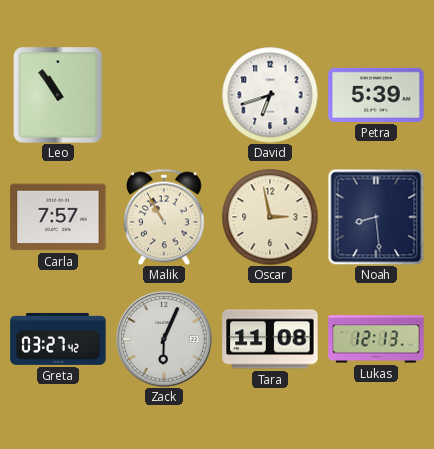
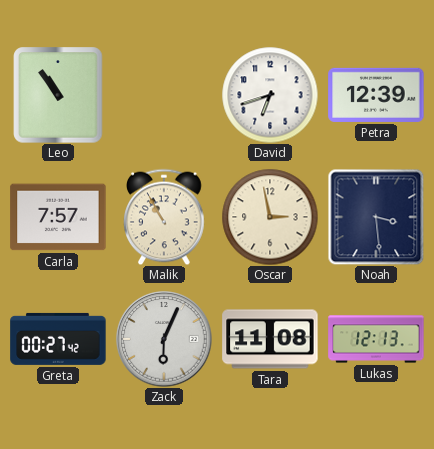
Petra: 5:39 -> 12:39
Noah: 8:29 -> 3:29
Greta: 03:27 -> 00:27
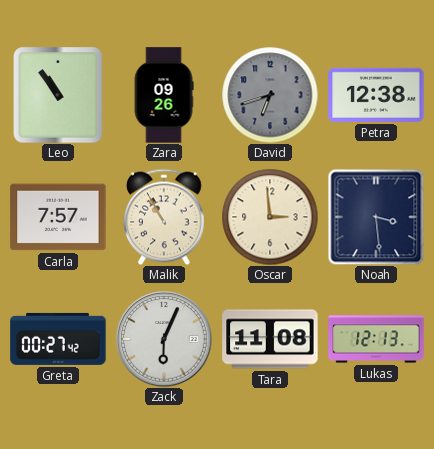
Zara: none -> 09:26
David dial: white -> grey
Petra: 12:39 -> 12:38
Oscar: 2:58 -> 2:59
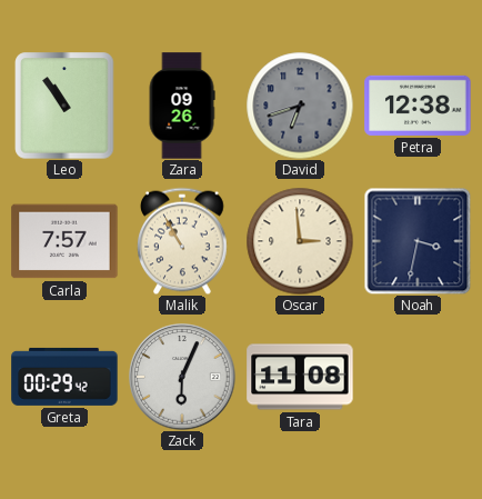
Noah: 3:29 -> 3:32
Greta: 00:27 -> 00:29
Lukas: 12:13 -> none
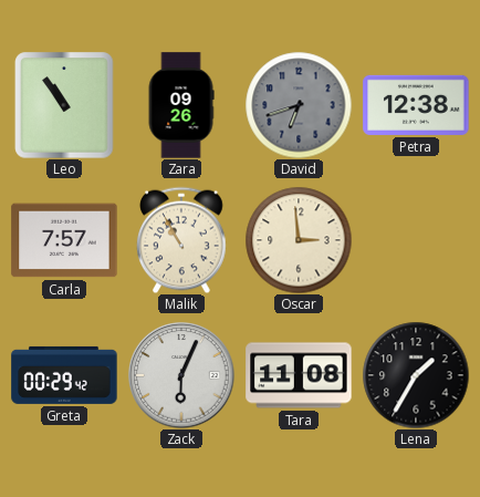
Noah: 3:32 -> none
Lena: none -> 1:35
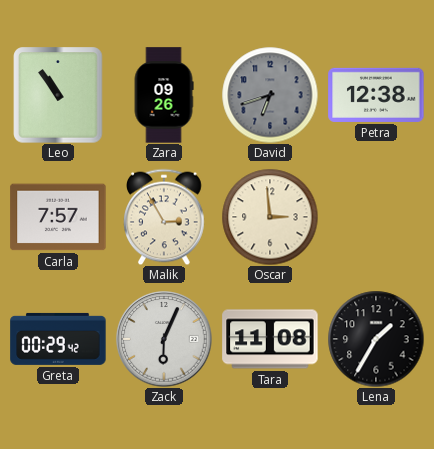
Malik: 10:55 -> 2:55
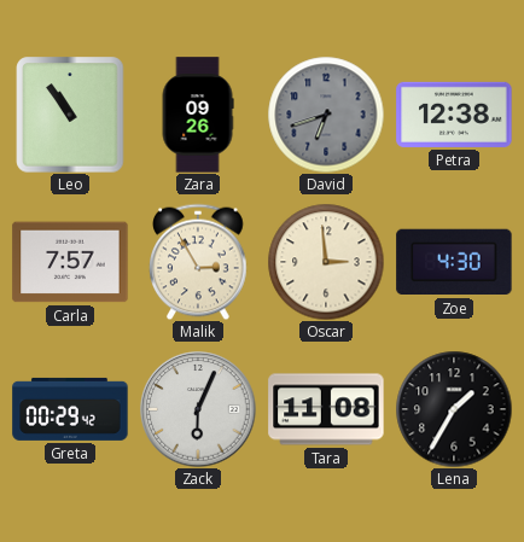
Zoe: none -> 4:30
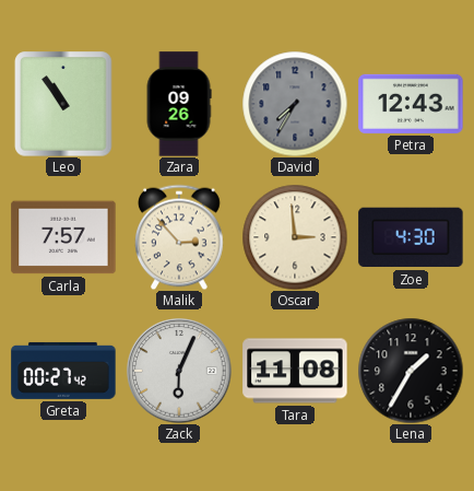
David: 6:42 -> 7:35
Petra: 12:38 -> 12:43
Malik: 2:55 -> 2:53
Greta: 00:29 -> 00:27
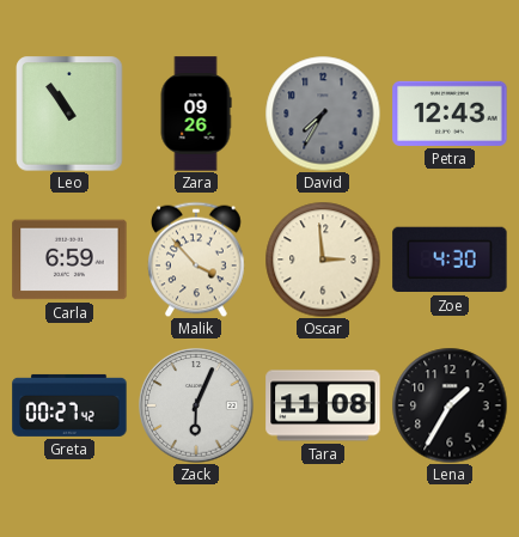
Carla: 7:57 -> 6:59
Malik: 2:53 -> 3:53
